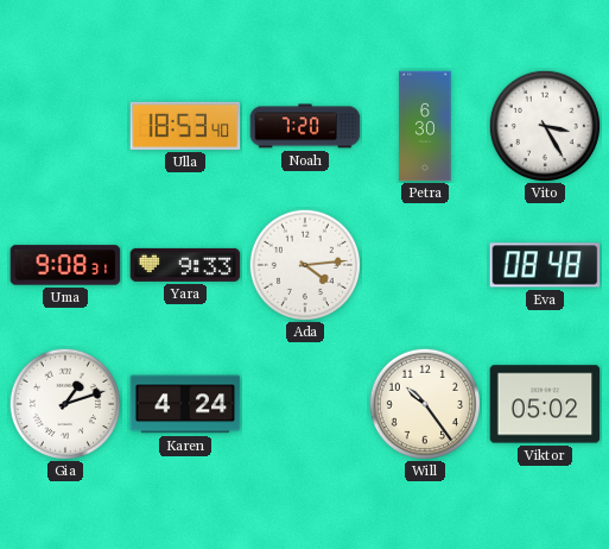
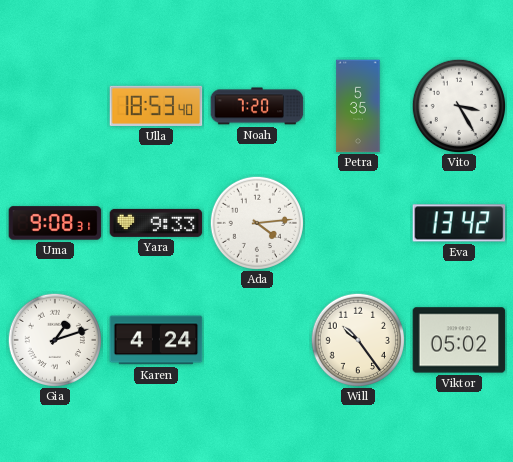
Petra: 6:30 -> 5:35
Eva: 08:48 -> 13:42
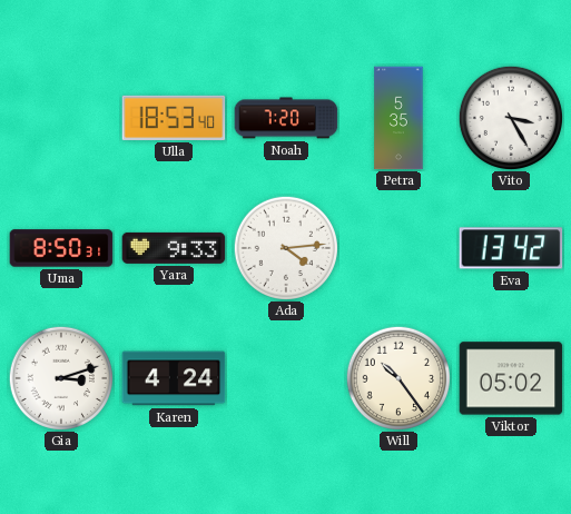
Uma: 9:08 -> 8:50
Gia: 1:12 -> 3:12
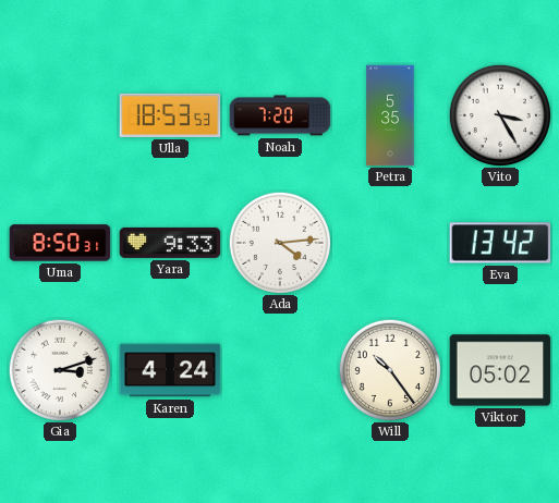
Ulla: 18:53:40 -> 18:53:53
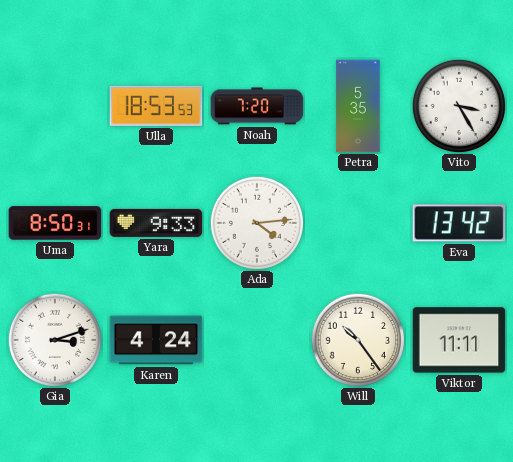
Viktor: 05:02 -> 11:11
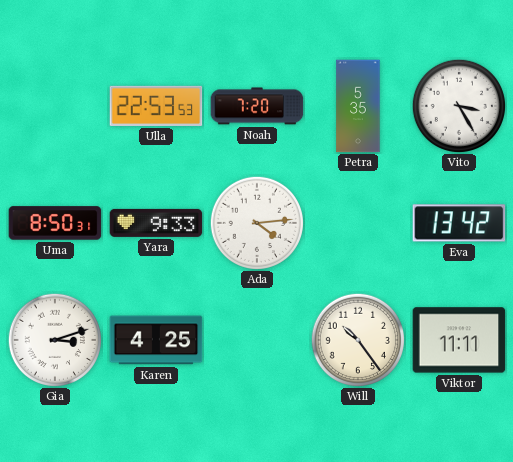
Ulla: 18:53 -> 22:53
Karen: 4:24 -> 4:25
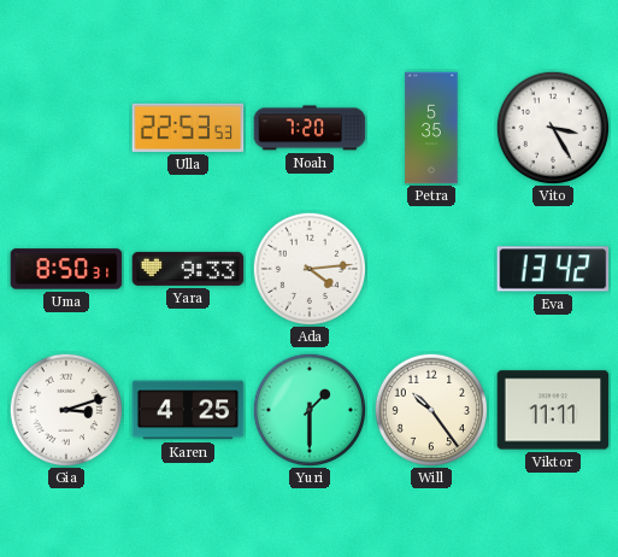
Yuri: none -> 1:30
